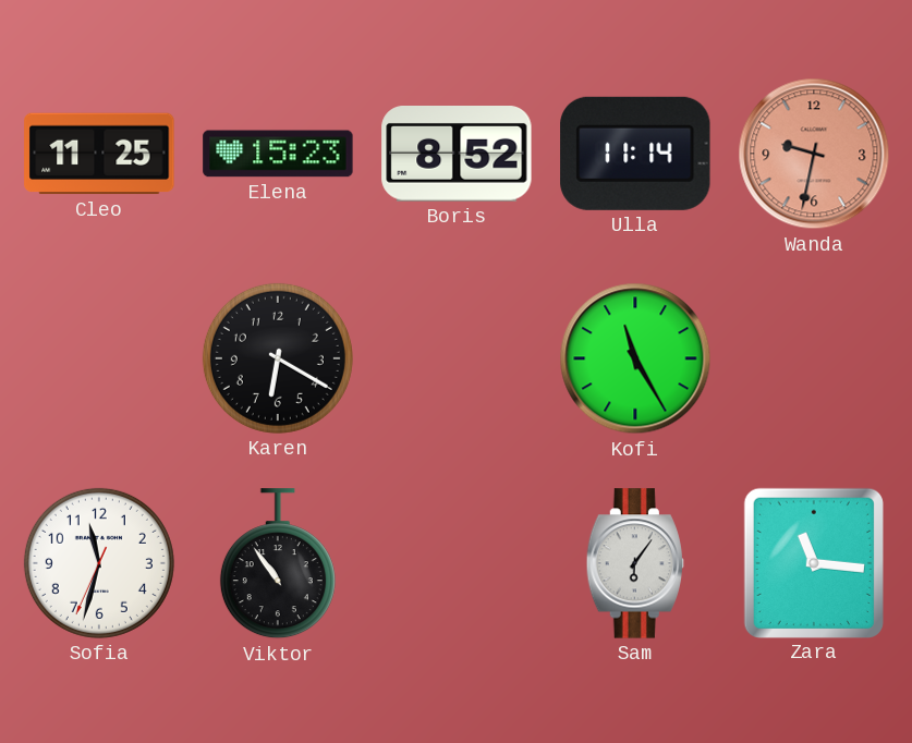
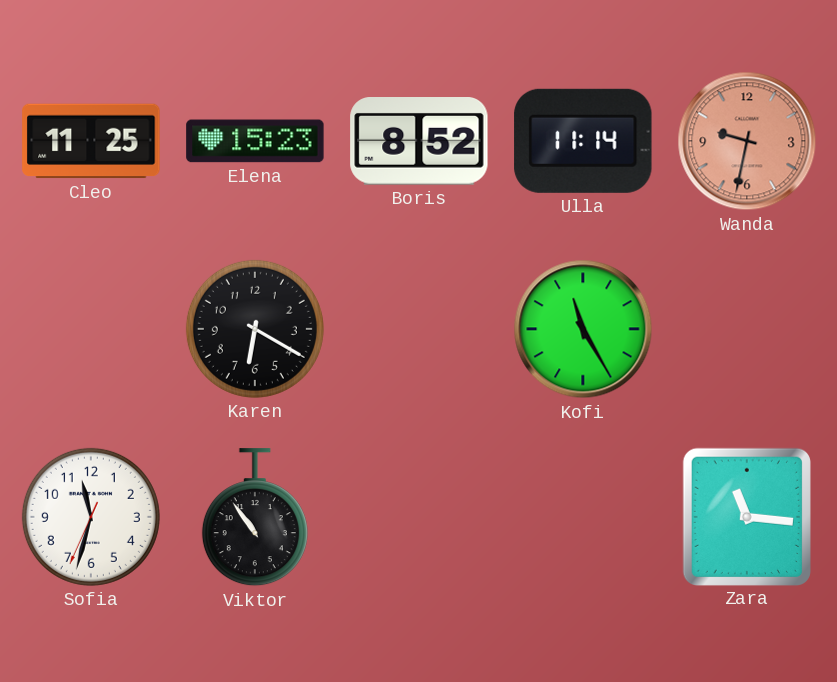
Sam: 6:06 -> none
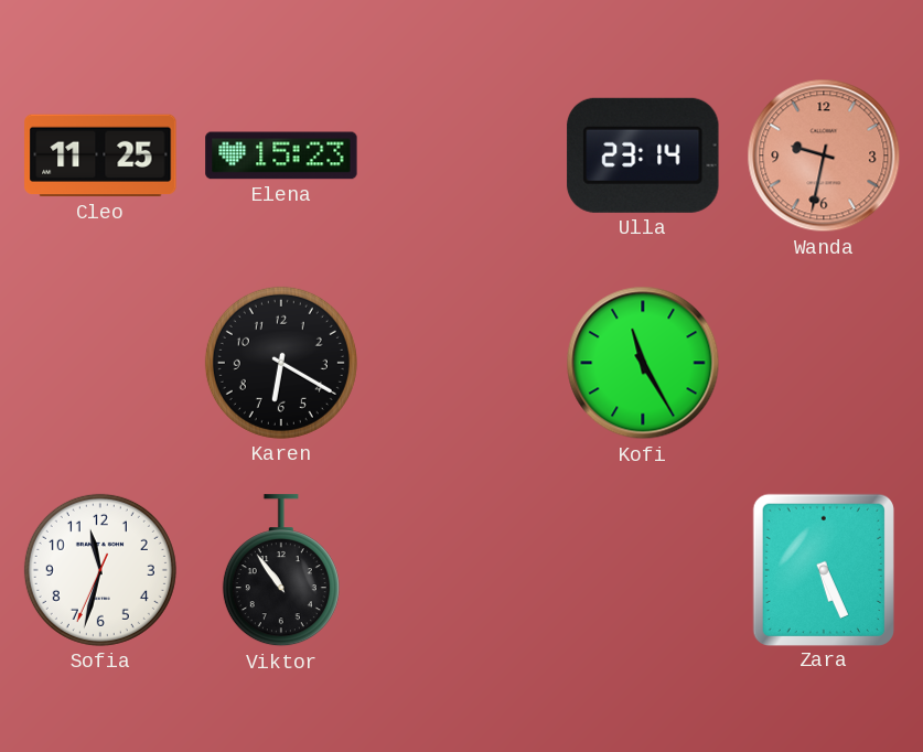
Boris: 8:52 -> none
Ulla: 11:14 -> 23:14
Zara: 11:16 -> 5:26
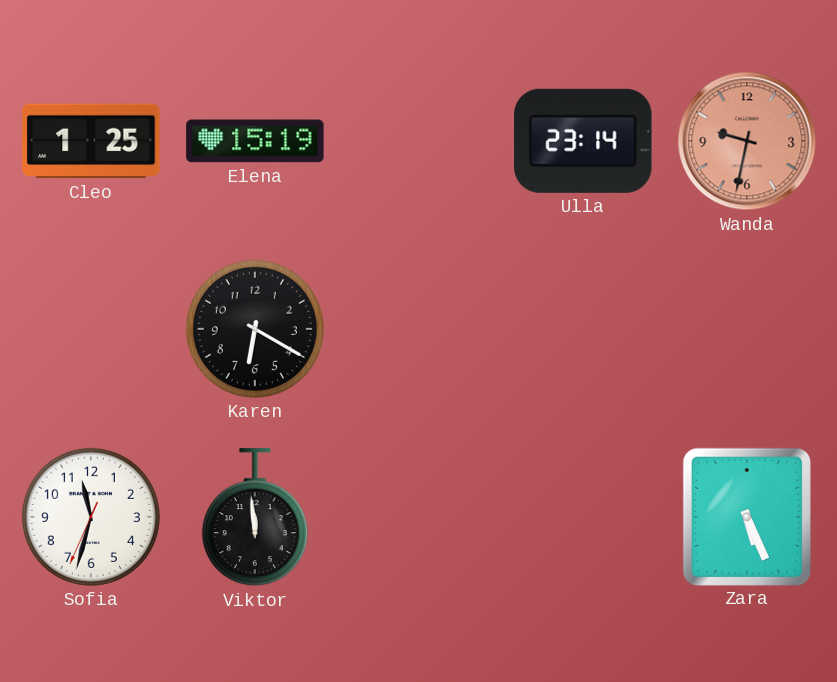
Cleo: 11:25 -> 1:25
Elena: 15:23 -> 15:19
Kofi: 11:25 -> none
Viktor: 10:54 -> 11:59
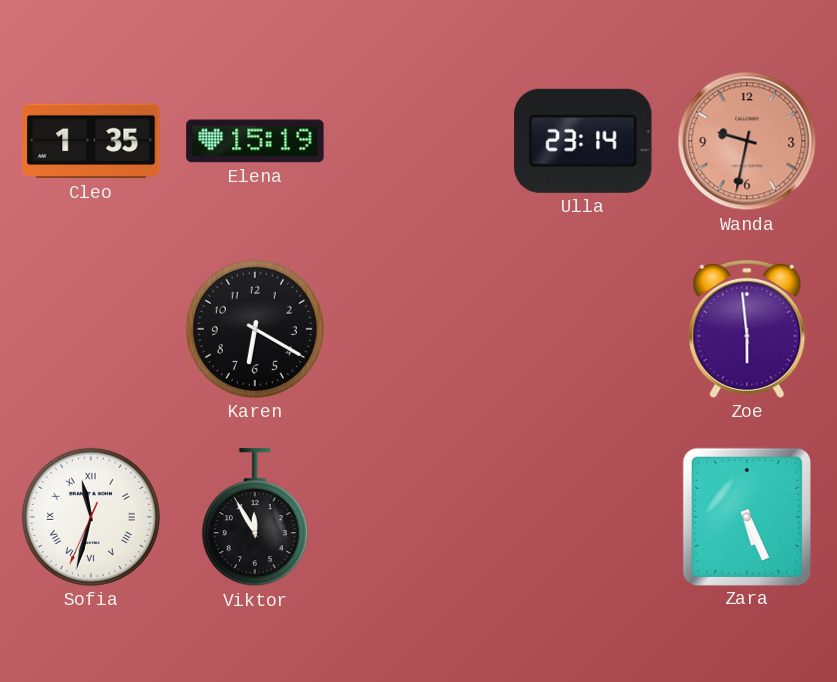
Cleo: 1:25 -> 1:35
Zoe: none -> 5:59
Sofia numerals: Arabic -> Roman
Viktor: 11:59 -> 11:55
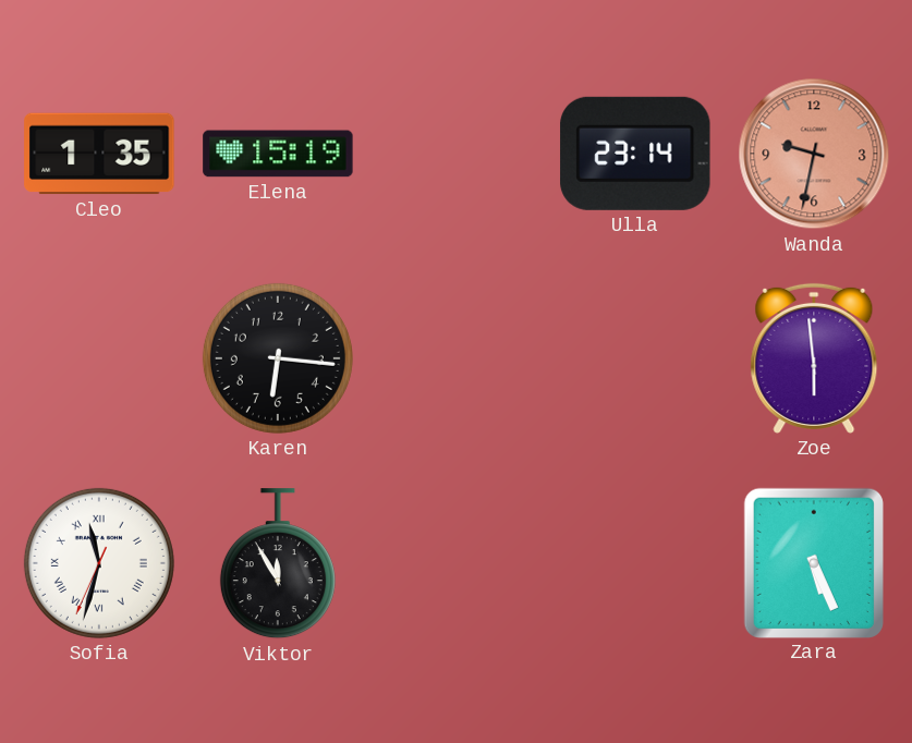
Karen: 6:20 -> 6:16
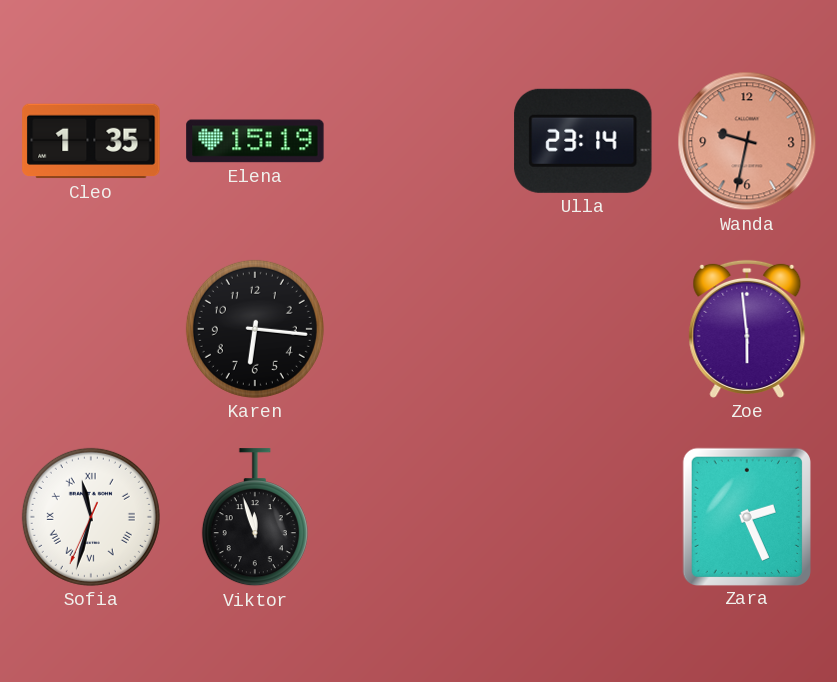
Viktor: 11:55 -> 11:57
Zara: 5:26 -> 2:26
